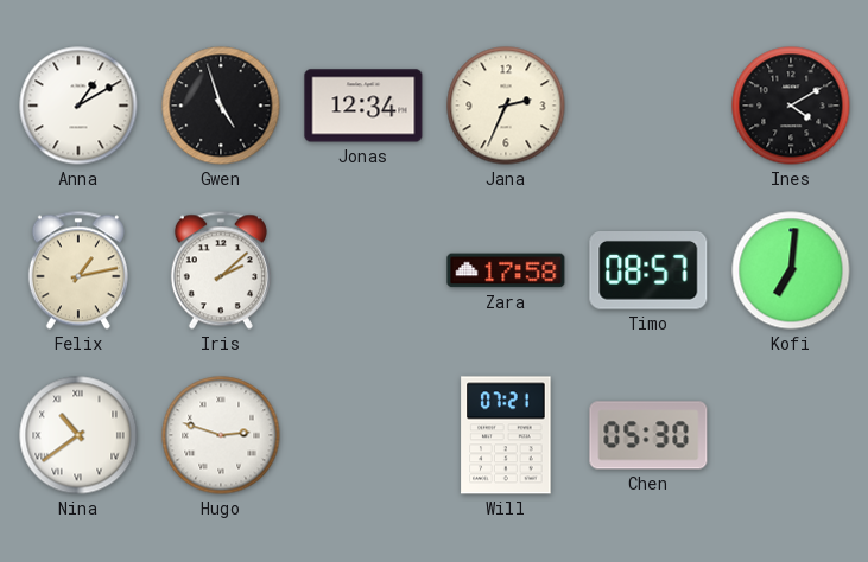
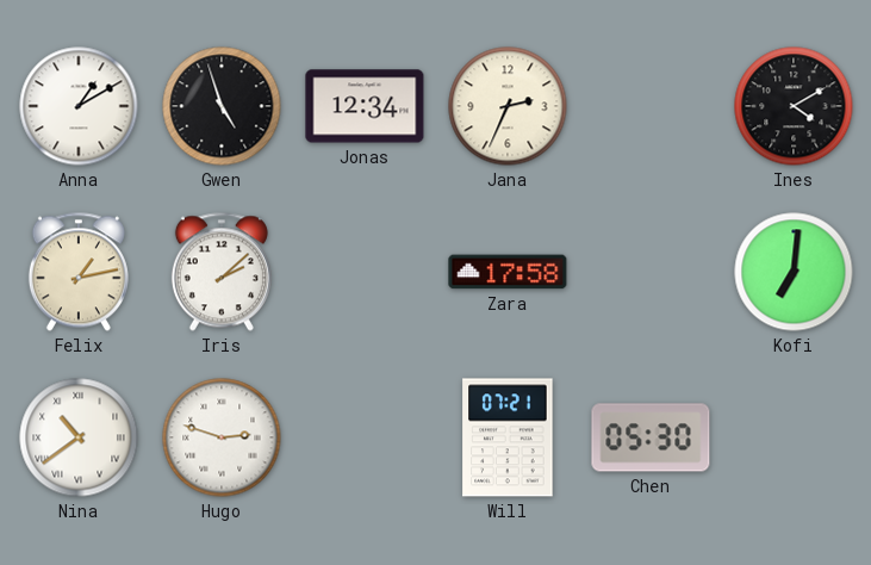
Timo: 08:57 -> none
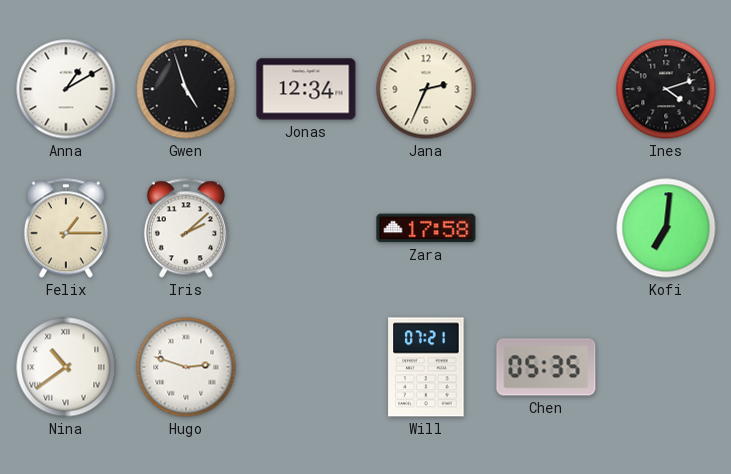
Ines: 4:10 -> 4:12
Felix: 1:13 -> 1:15
Chen: 05:30 -> 05:35
